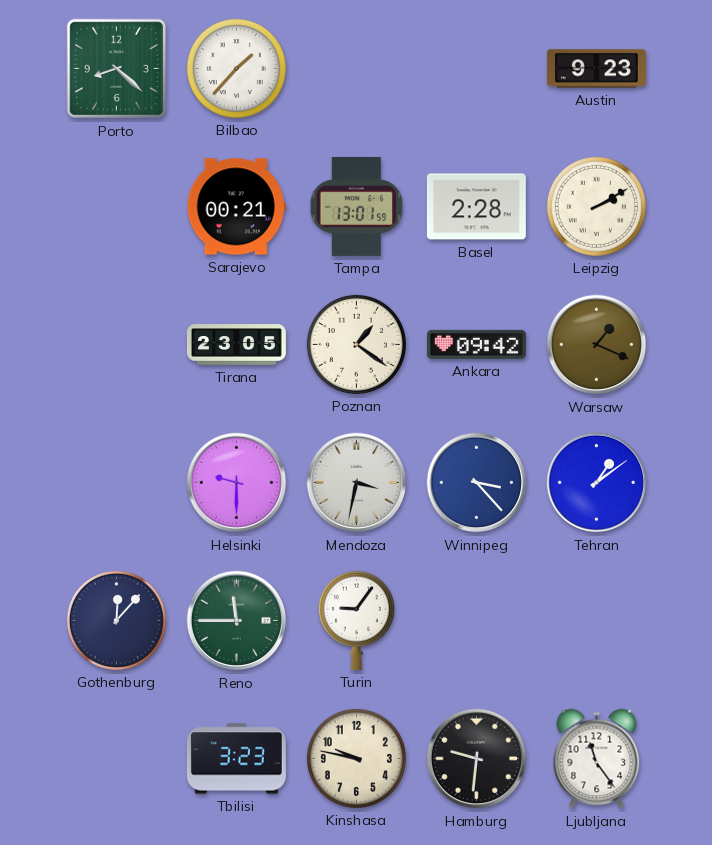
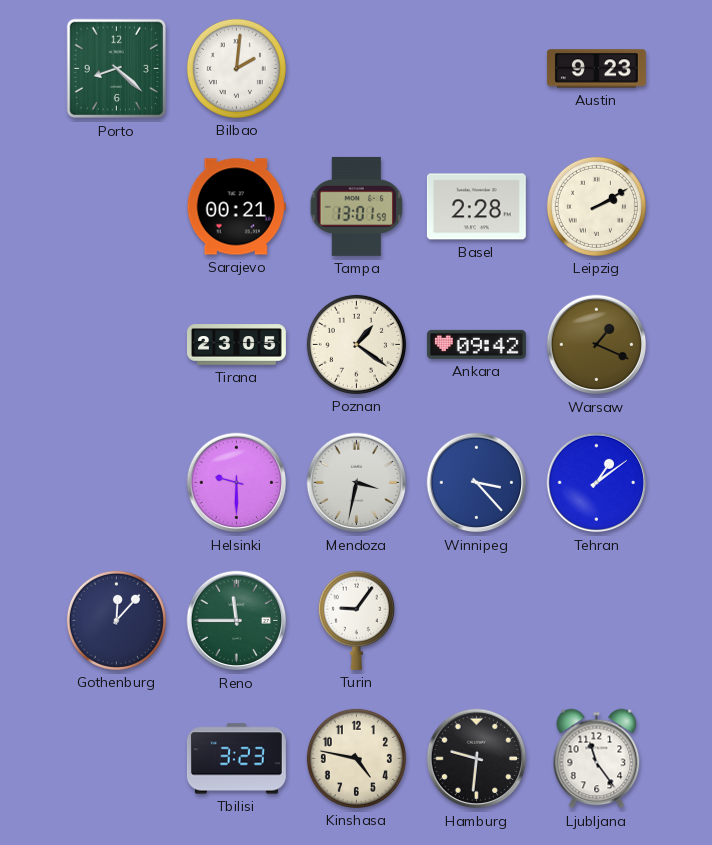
Bilbao: 1:37 -> 2:01
Kinshasa: 9:47 -> 4:47
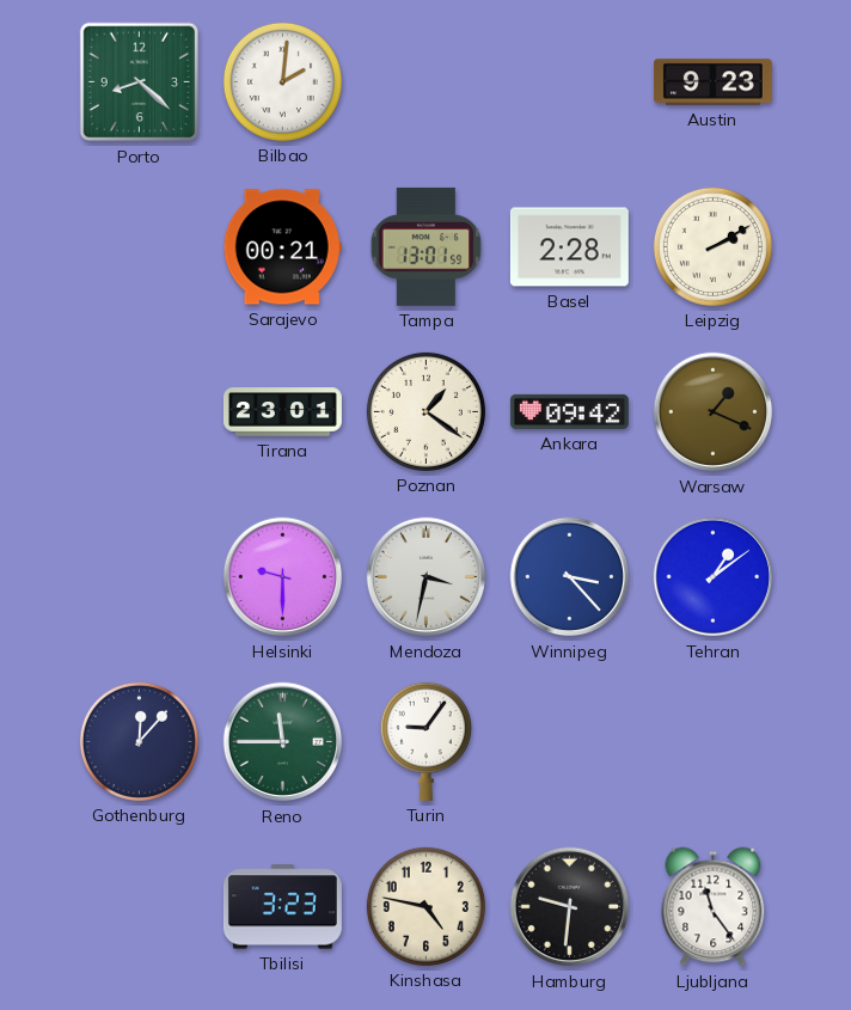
Tirana: 23:05 -> 23:01
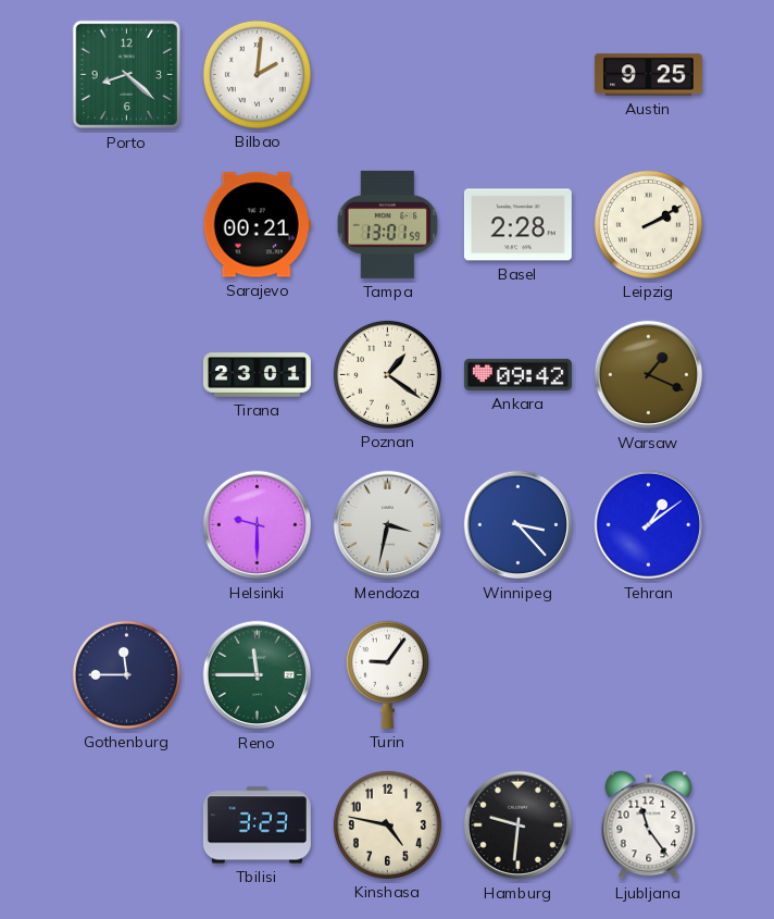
Austin: 9:23 -> 9:25
Gothenburg: 12:07 -> 11:45
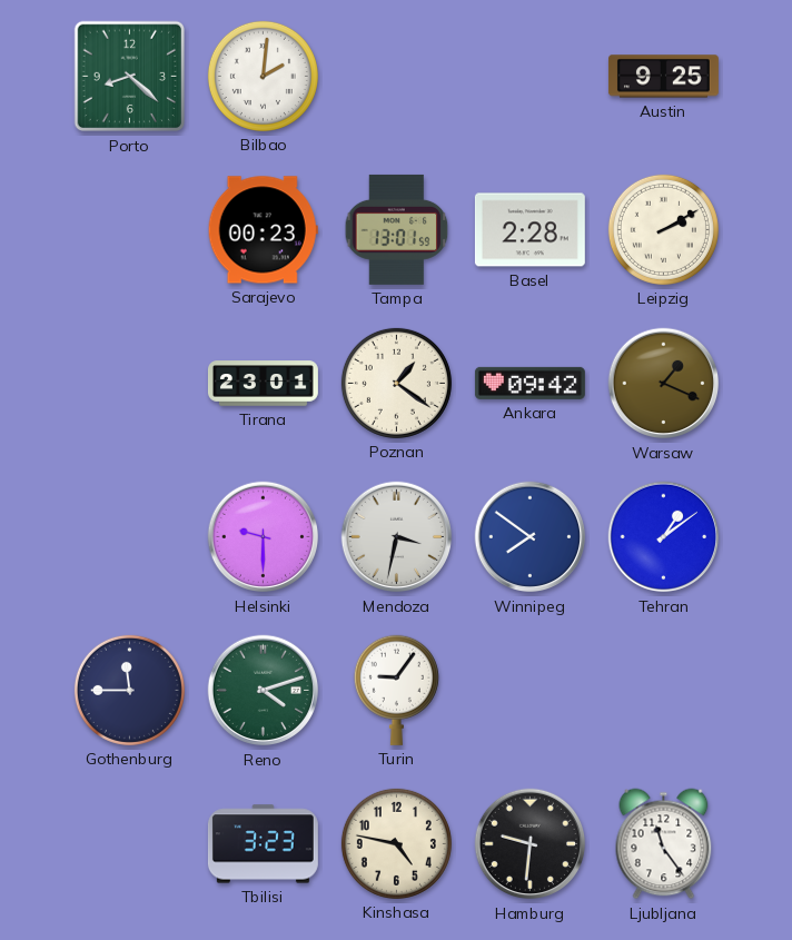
Sarajevo: 00:21 -> 00:23
Winnipeg: 3:23 -> 7:51
Reno: 11:45 -> 4:12
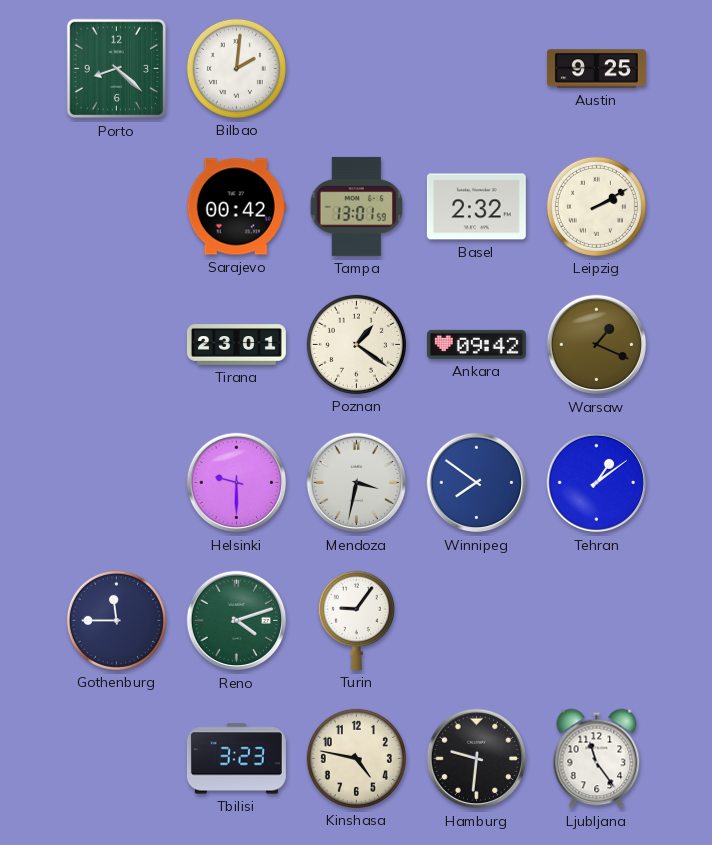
Sarajevo: 00:23 -> 00:42
Basel: 2:28 -> 2:32
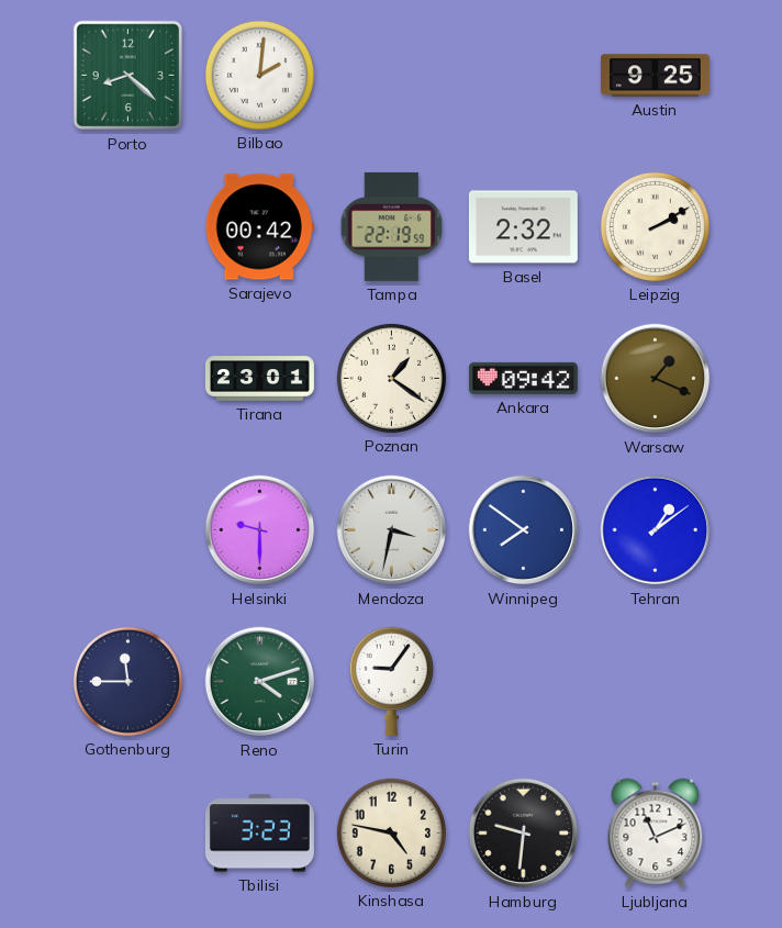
Tampa: 13:01 -> 22:19
Ljubljana: 11:24 -> 11:11
